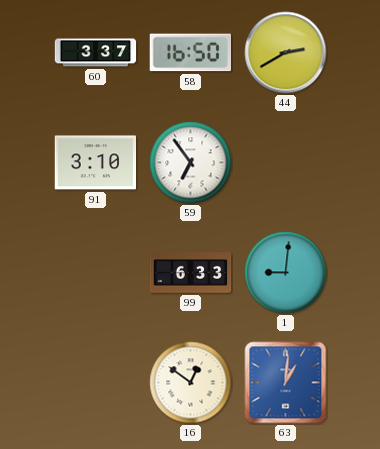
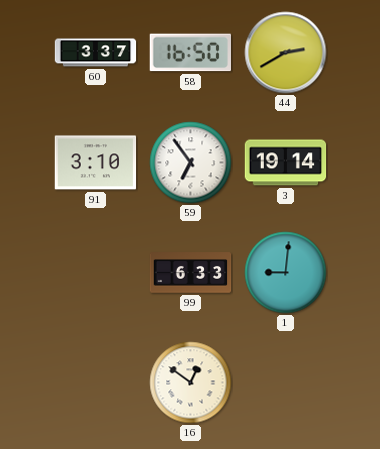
3: none -> 19:14
63: 1:01 -> none
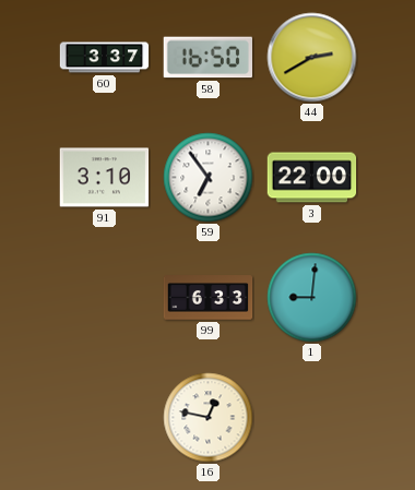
3: 19:14 -> 22:00
16: 12:51 -> 12:47
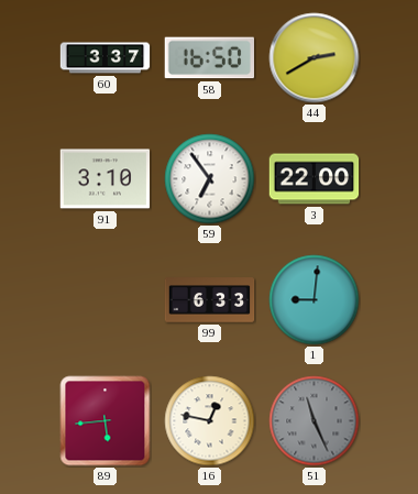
89: none -> 5:44
51: none -> 11:26
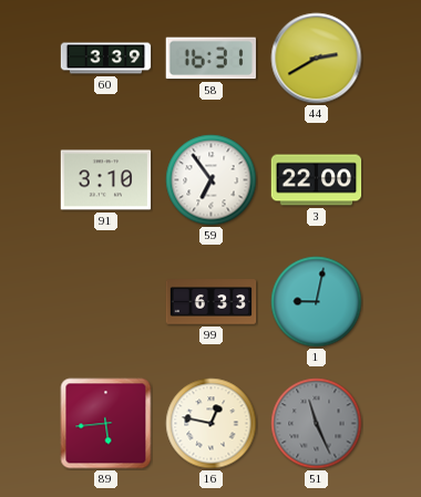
60: 3:37 -> 3:39
58: 16:50 -> 16:31
1: 9:01 -> 9:02
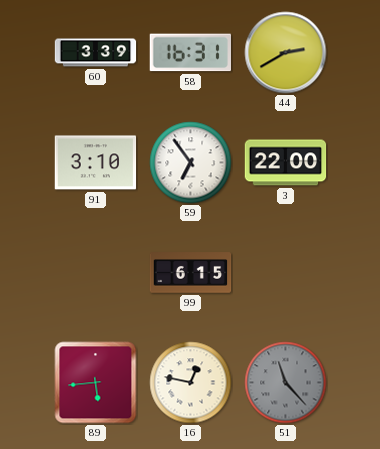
99: 6:33 -> 6:15
1: 9:02 -> none
51: 11:26 -> 11:23
